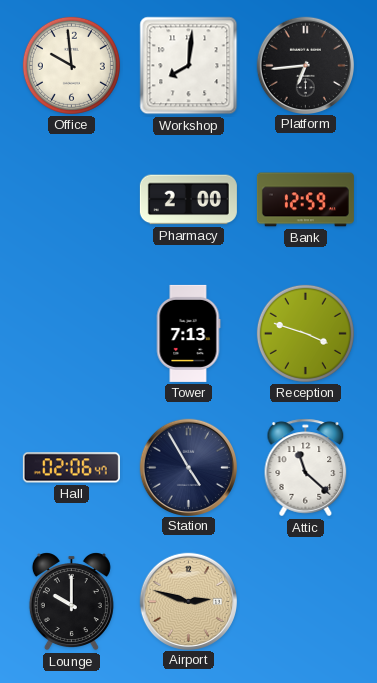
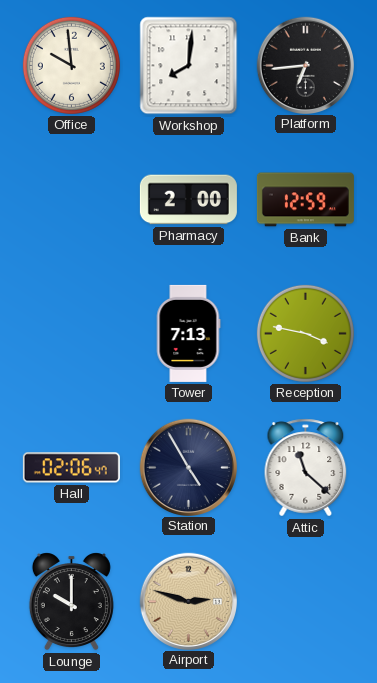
Reception: 3:48 -> 3:47
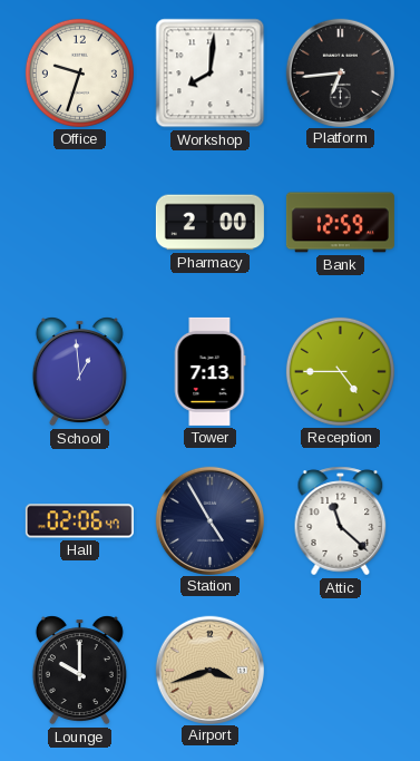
Office: 9:59 -> 9:33
School: none -> 12:59
Reception: 3:47 -> 4:45
Airport: 2:48 -> 3:42
